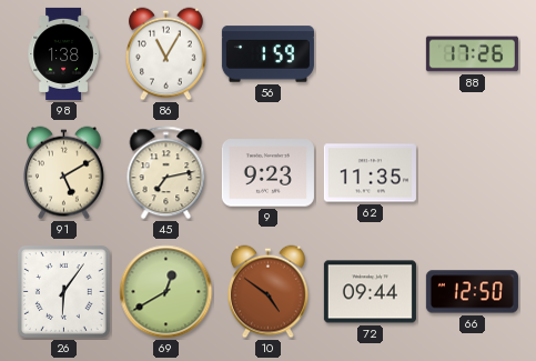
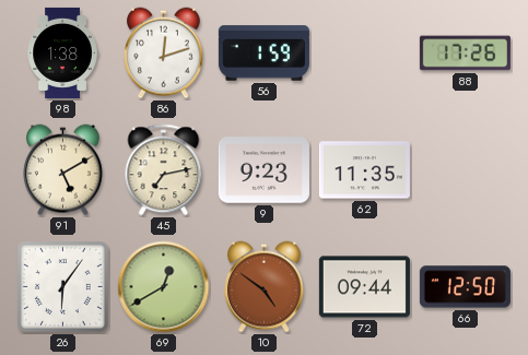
86: 11:05 -> 12:12
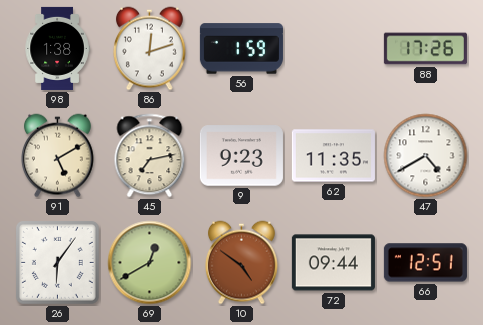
47: none -> 4:40
66: 12:50 -> 12:51
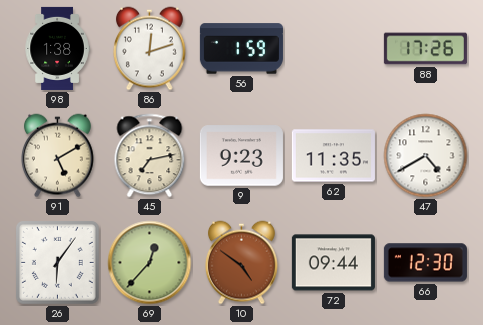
69: 12:40 -> 12:37
66: 12:51 -> 12:30
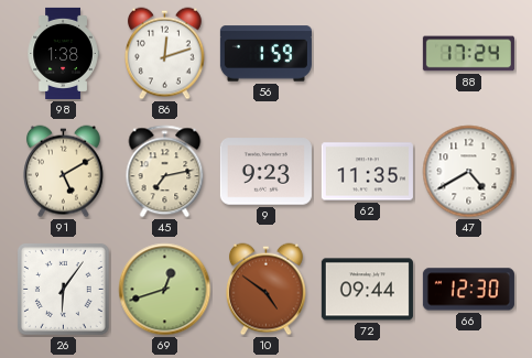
88: 17:26 -> 17:24
69: 12:37 -> 12:42
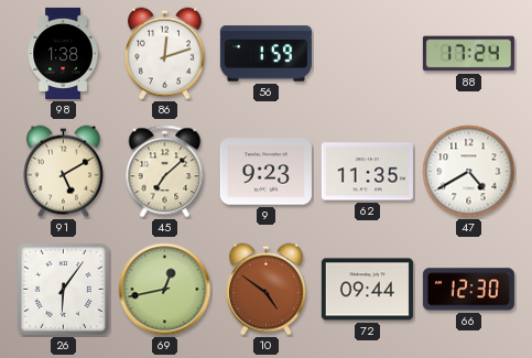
45: 7:13 -> 7:08
69: 12:42 -> 12:43
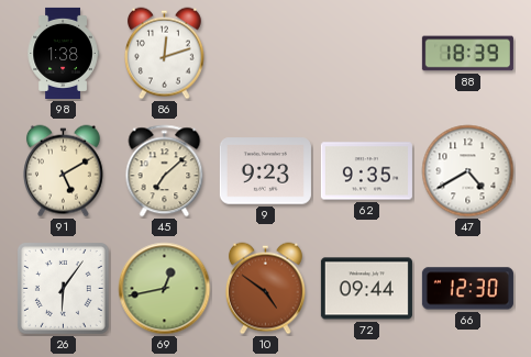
56: 1:59 -> none
88: 17:24 -> 18:39
62: 11:35 -> 9:35
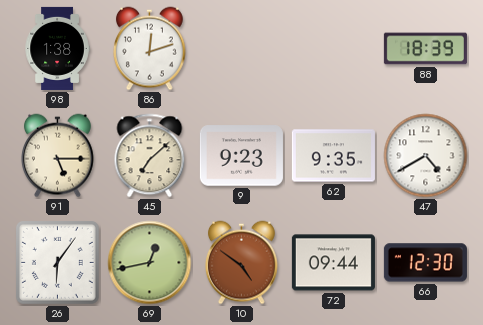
91: 5:10 -> 5:15
